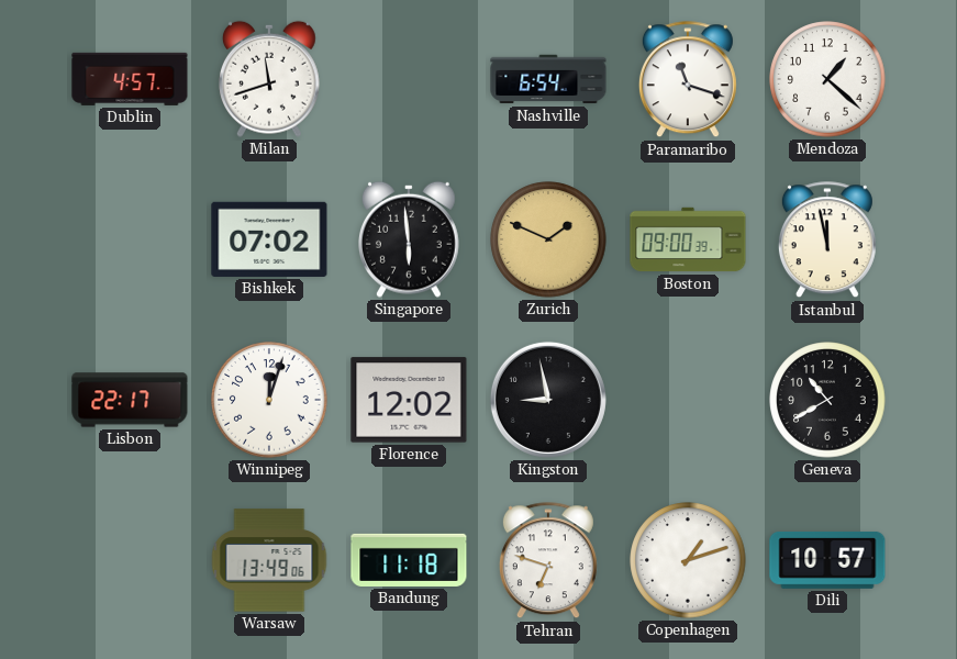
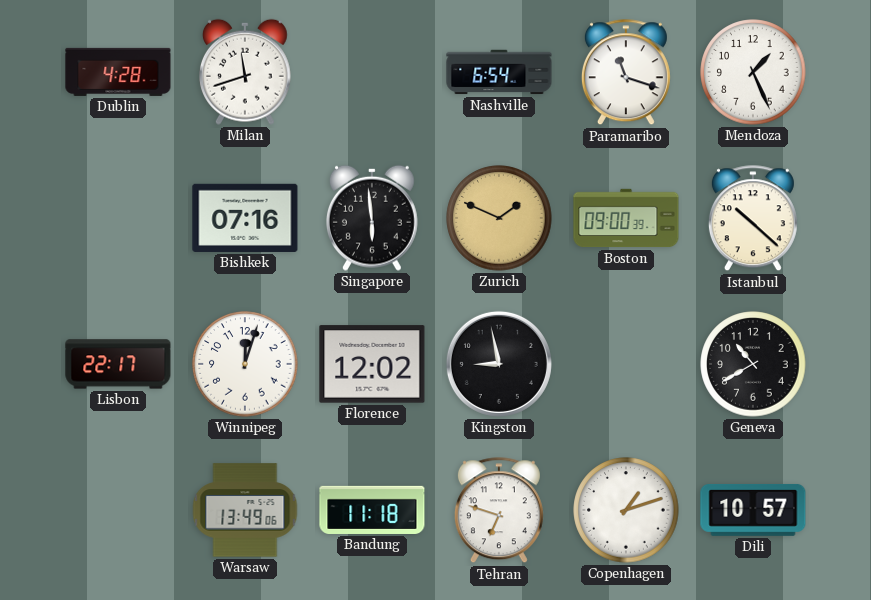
Dublin: 4:57 -> 4:28
Mendoza: 1:22 -> 1:26
Bishkek: 07:02 -> 07:16
Istanbul: 11:58 -> 10:22
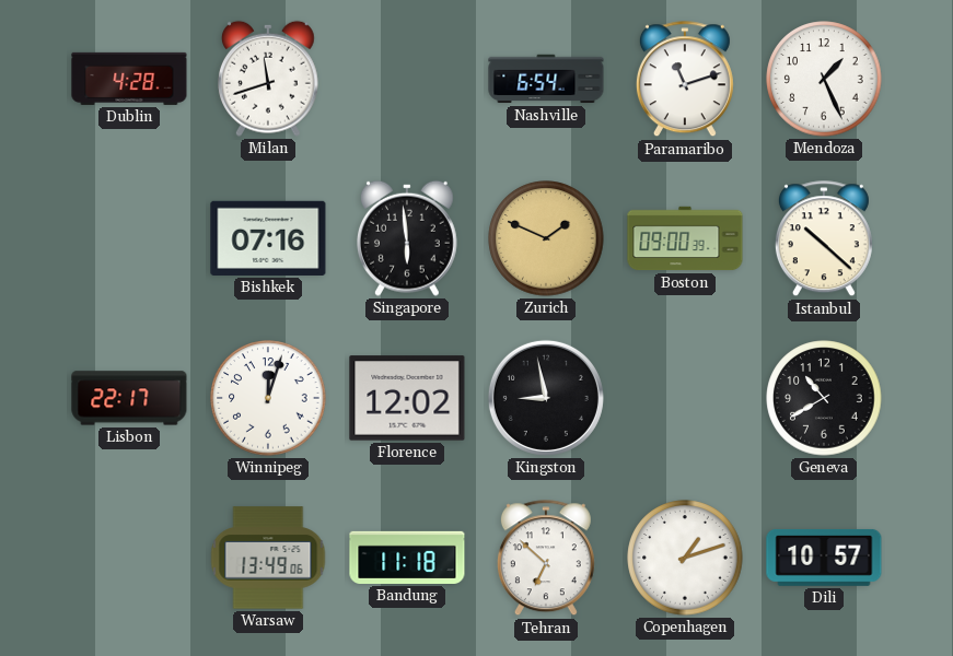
Paramaribo: 11:18 -> 11:12
Tehran: 6:48 -> 6:52
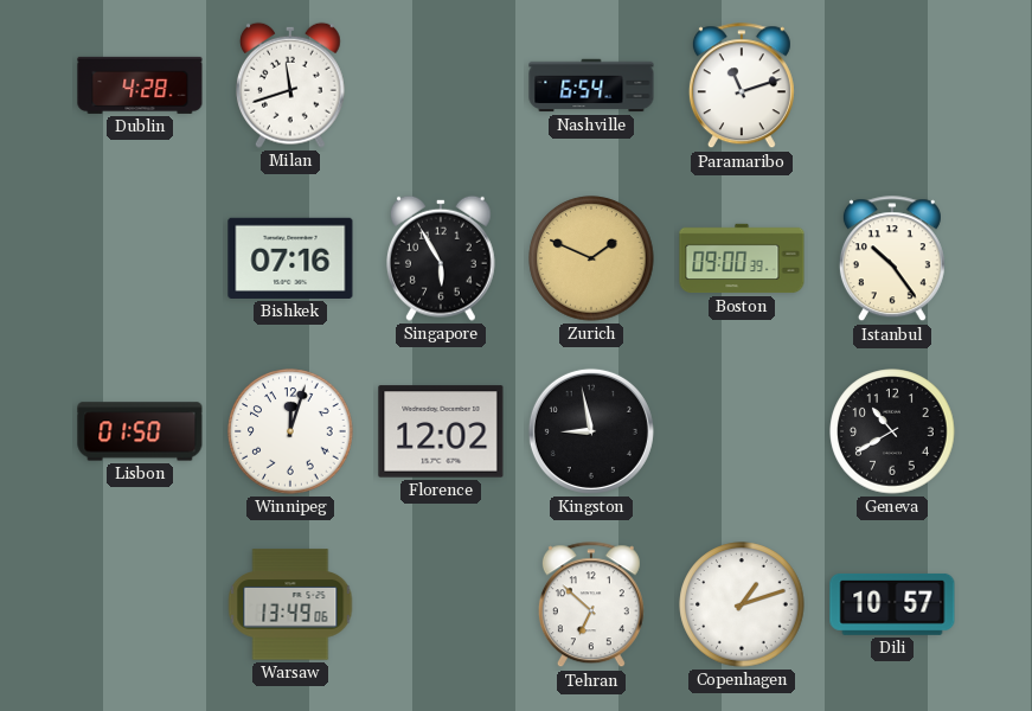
Mendoza: 1:26 -> none
Singapore: 5:59 -> 5:55
Istanbul: 10:22 -> 10:24
Lisbon: 22:17 -> 01:50
Bandung: 11:18 -> none
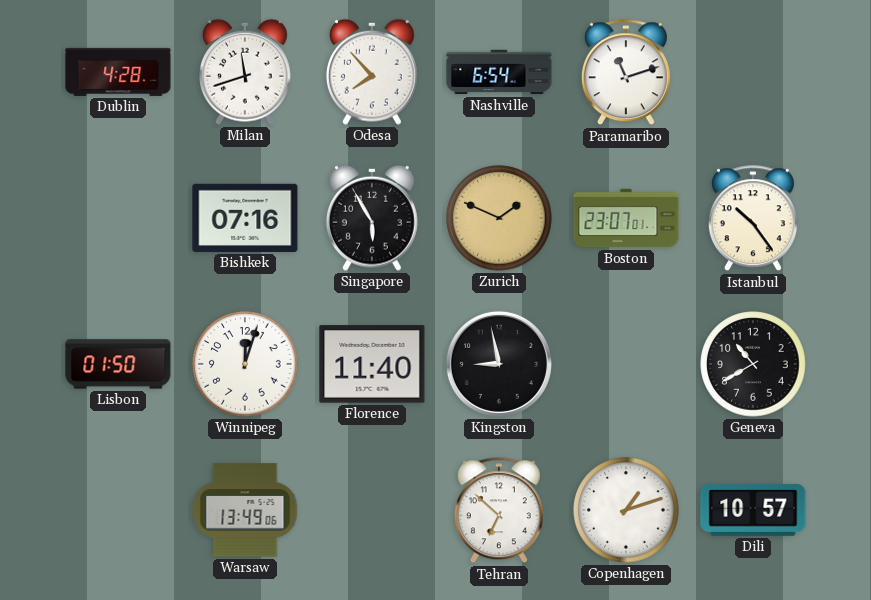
Odesa: none -> 7:53
Boston: 09:00 -> 23:07
Florence: 12:02 -> 11:40
